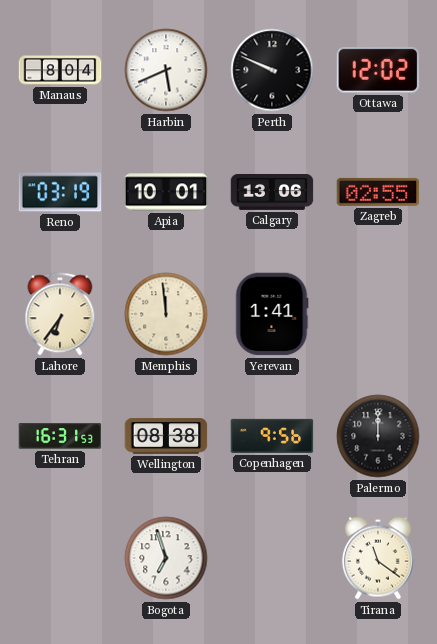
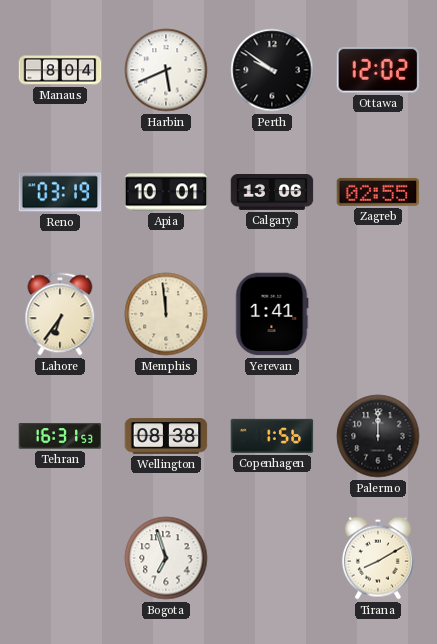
Perth: 9:49 -> 9:51
Copenhagen: 9:56 -> 1:56
Tirana: 11:21 -> 8:10
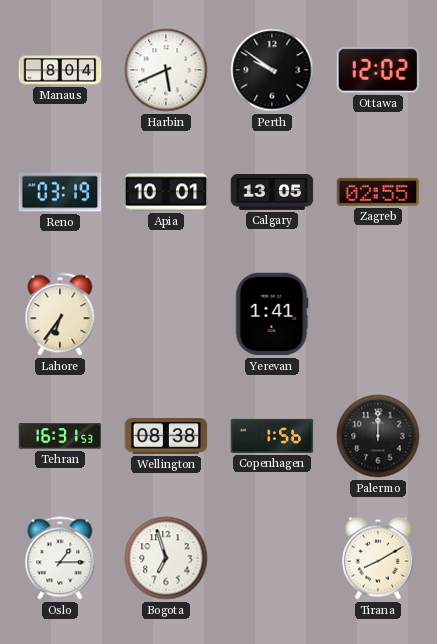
Calgary: 13:06 -> 13:05
Memphis: 11:59 -> none
Oslo: none -> 1:15
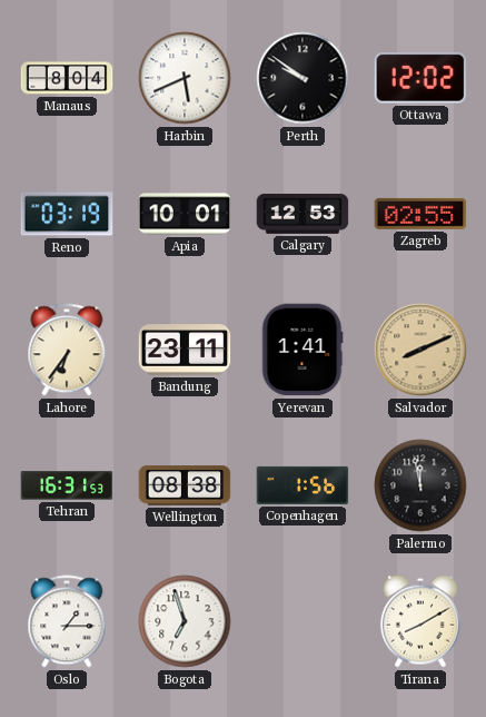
Calgary: 13:05 -> 12:53
Bandung: none -> 23:11
Salvador: none -> 8:11
Palermo: 12:00 -> 11:58
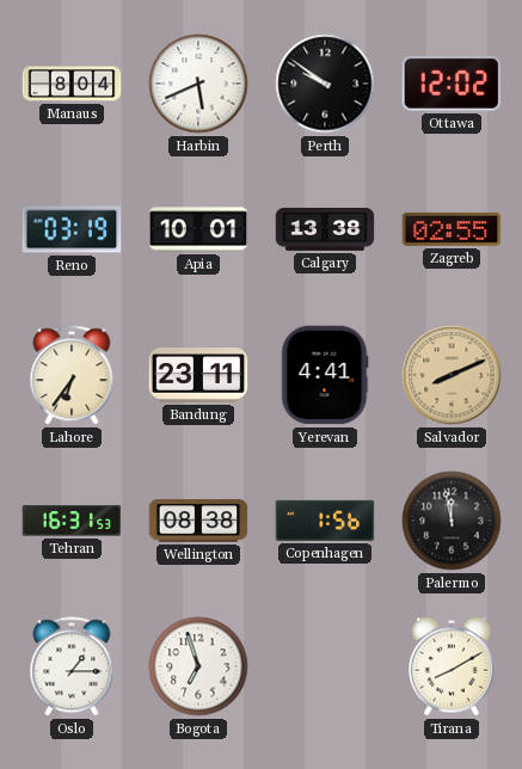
Calgary: 12:53 -> 13:38
Yerevan: 1:41 -> 4:41
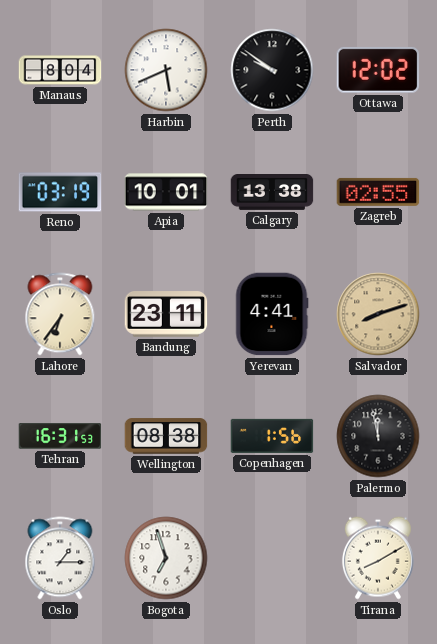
Salvador: 8:11 -> 8:12
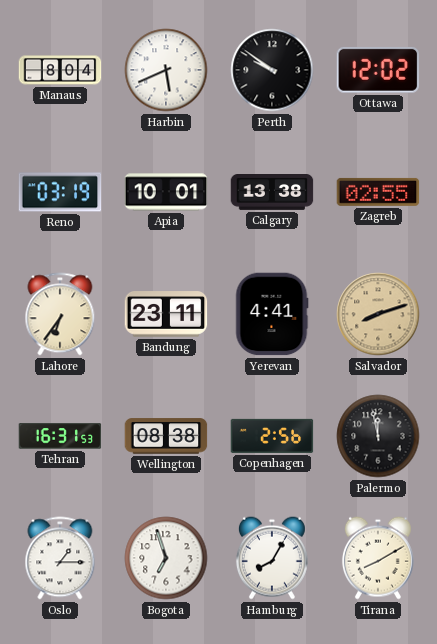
Copenhagen: 1:56 -> 2:56
Hamburg: none -> 8:05
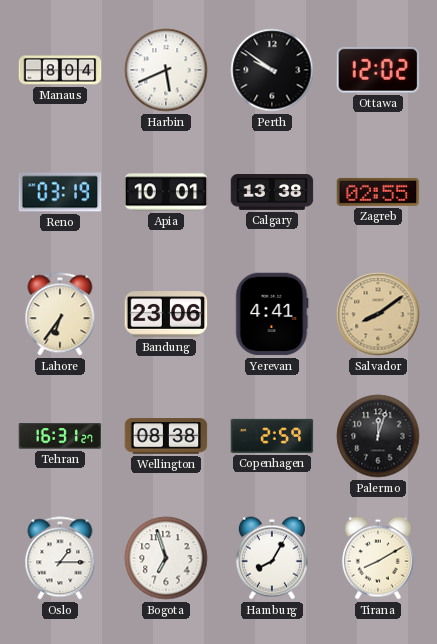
Bandung: 23:11 -> 23:06
Salvador: 8:12 -> 8:09
Tehran: 16:31:53 -> 16:31:27
Copenhagen: 2:56 -> 2:59
Palermo: 11:58 -> 12:03
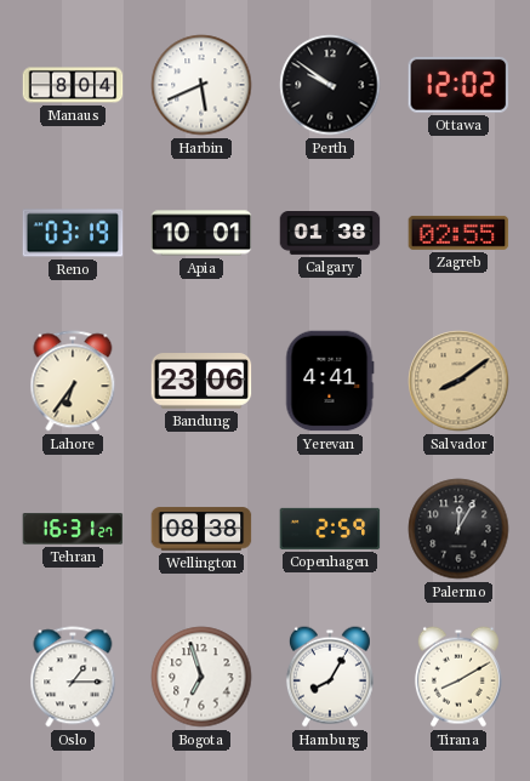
Calgary: 13:38 -> 01:38
Palermo: 12:03 -> 12:05
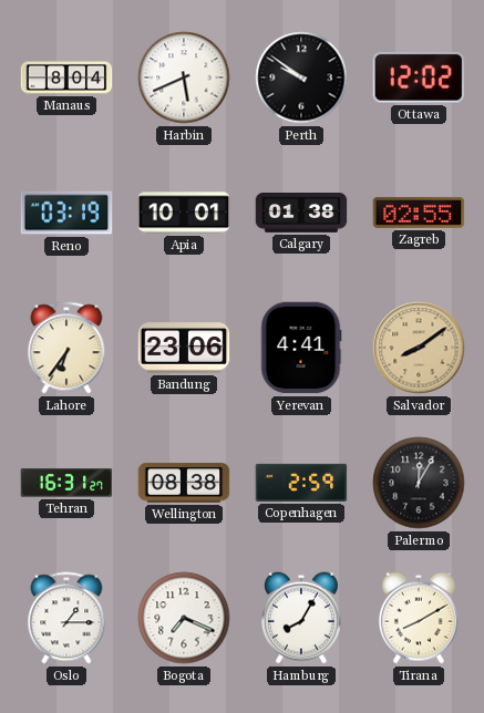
Bogota: 6:57 -> 7:19
